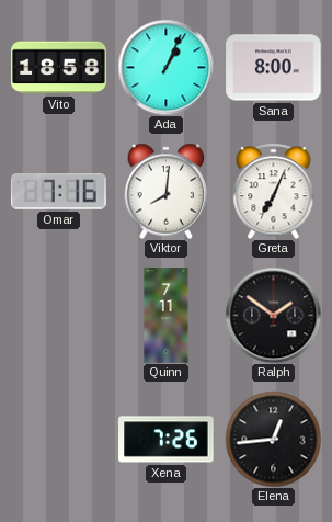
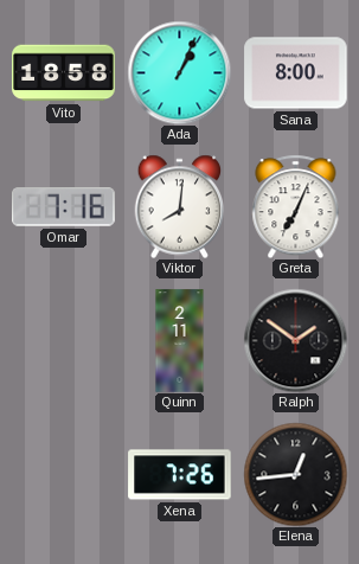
Quinn: 7:11 -> 2:11
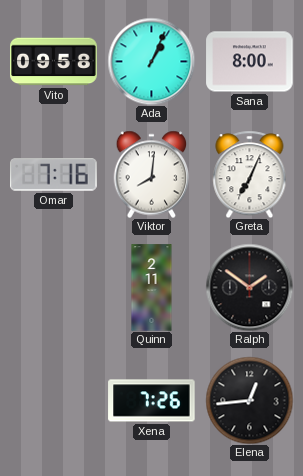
Vito: 18:58 -> 09:58
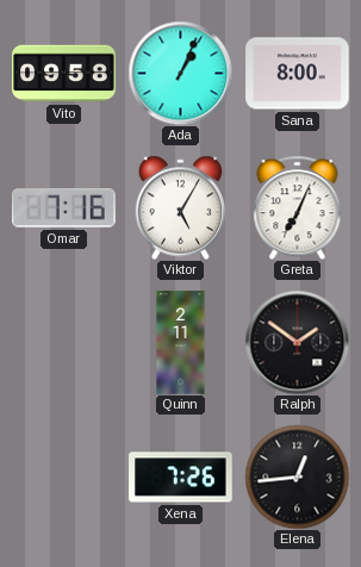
Viktor: 8:01 -> 5:05
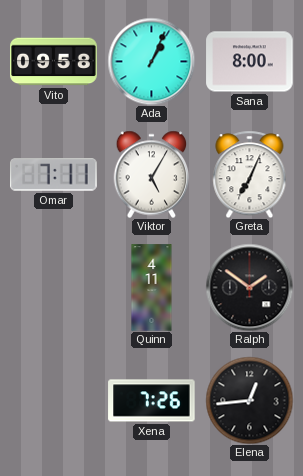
Omar: 7:16 -> 7:11
Quinn: 2:11 -> 4:11
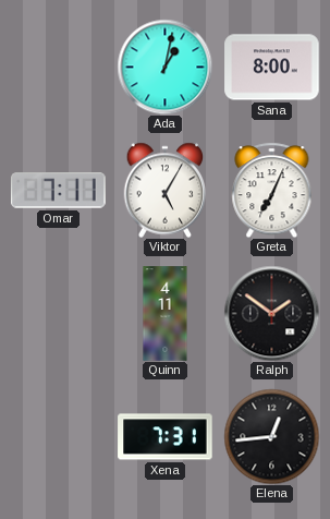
Vito: 09:58 -> none
Ada: 1:04 -> 1:02
Xena: 7:26 -> 7:31
